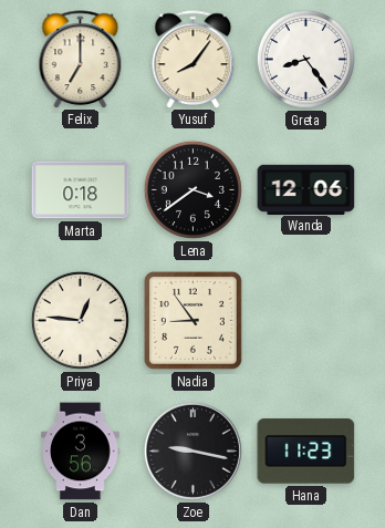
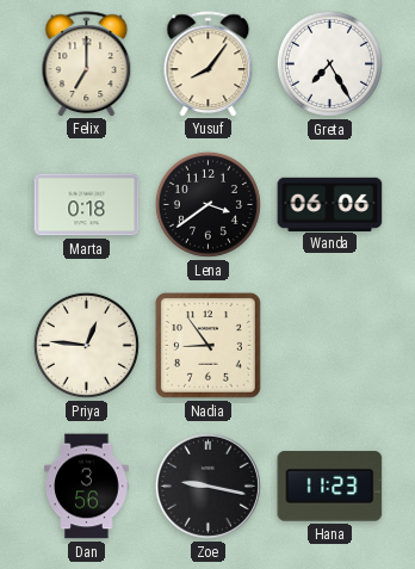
Greta: 8:24 -> 7:25
Wanda: 12:06 -> 06:06
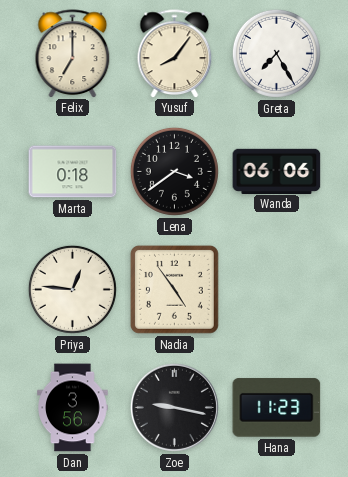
Nadia: 8:54 -> 4:54
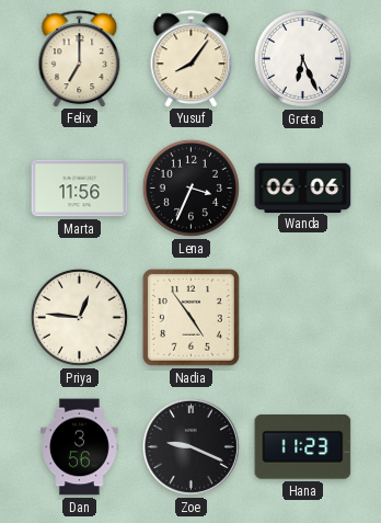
Greta: 7:25 -> 6:26
Marta: 0:18 -> 11:56
Lena: 3:39 -> 3:34
Zoe: 9:17 -> 9:19
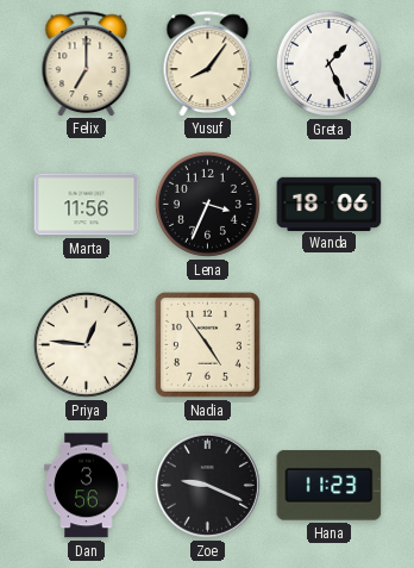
Greta: 6:26 -> 1:26
Wanda: 06:06 -> 18:06
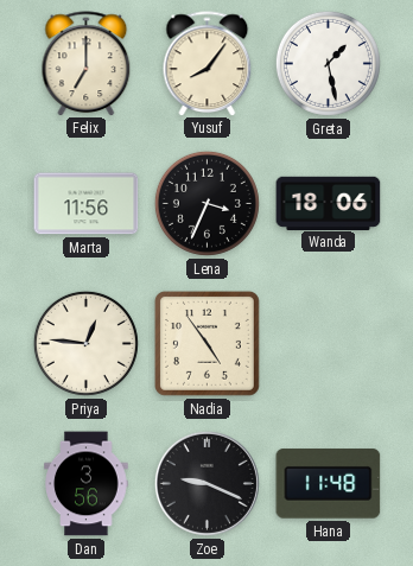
Greta: 1:26 -> 1:28
Hana: 11:23 -> 11:48
